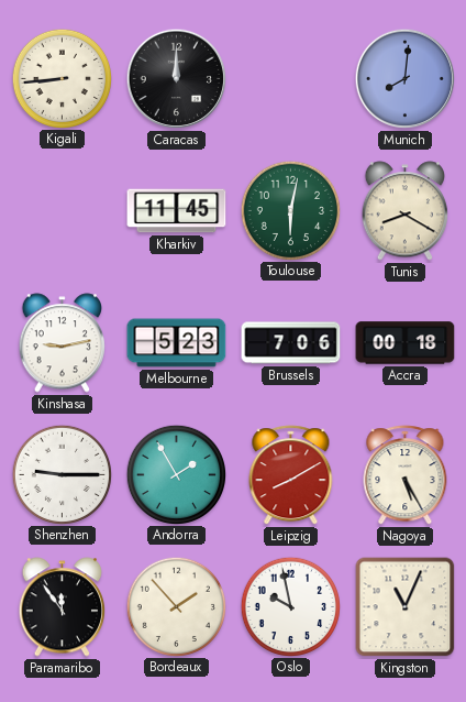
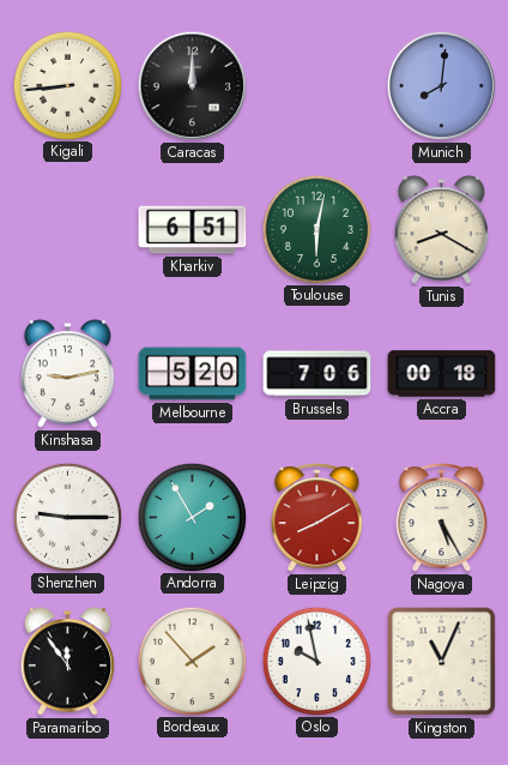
Kharkiv: 11:45 -> 6:51
Melbourne: 5:23 -> 5:20
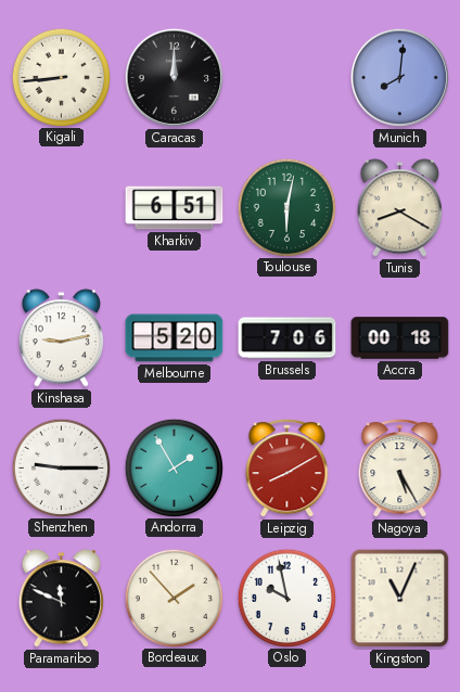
Paramaribo: 11:54 -> 11:49
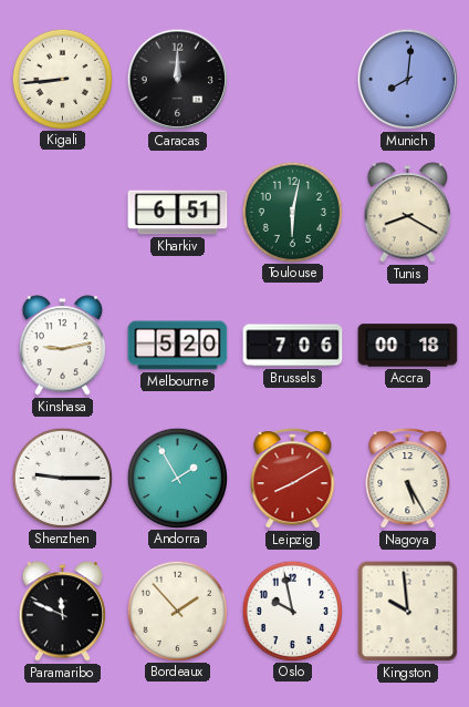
Kingston: 11:04 -> 9:59
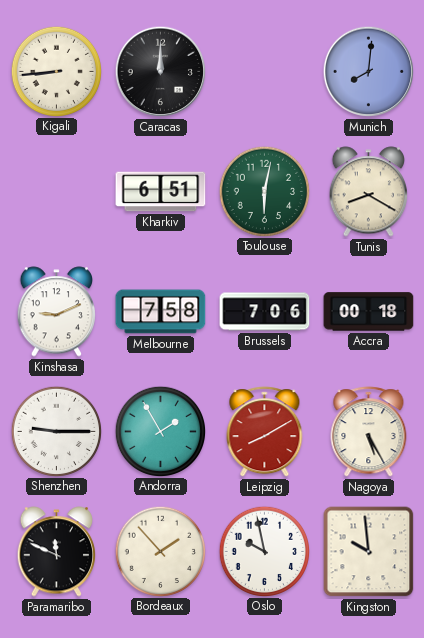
Kinshasa: 9:13 -> 9:11
Melbourne: 5:20 -> 7:58
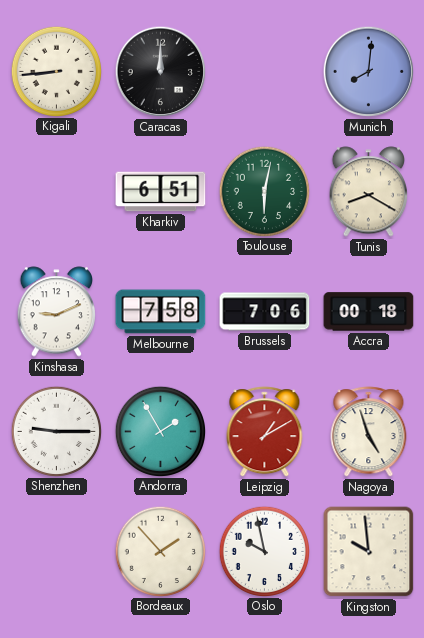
Leipzig: 8:10 -> 1:10
Nagoya: 5:25 -> 4:57
Paramaribo: 11:49 -> none
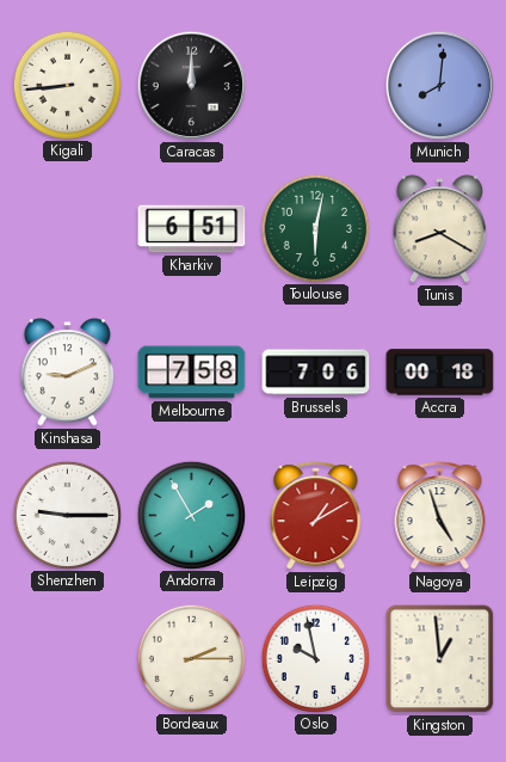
Bordeaux: 1:53 -> 2:15
Kingston: 9:59 -> 12:59
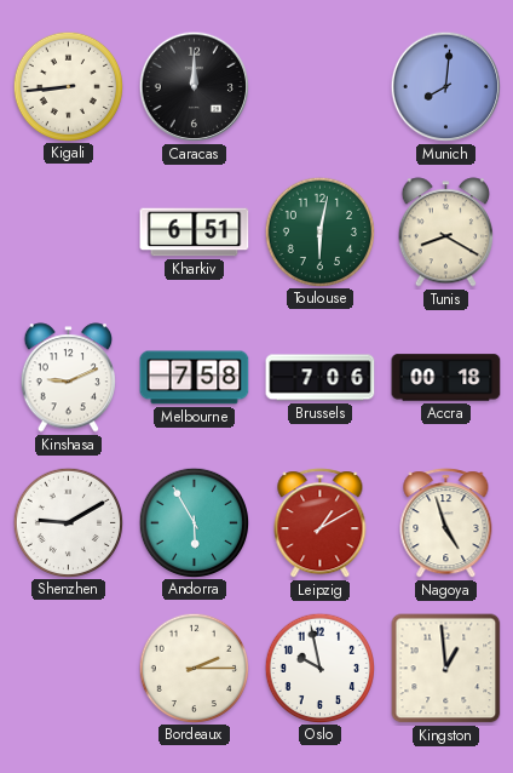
Shenzhen: 9:15 -> 9:10
Andorra: 1:55 -> 5:55
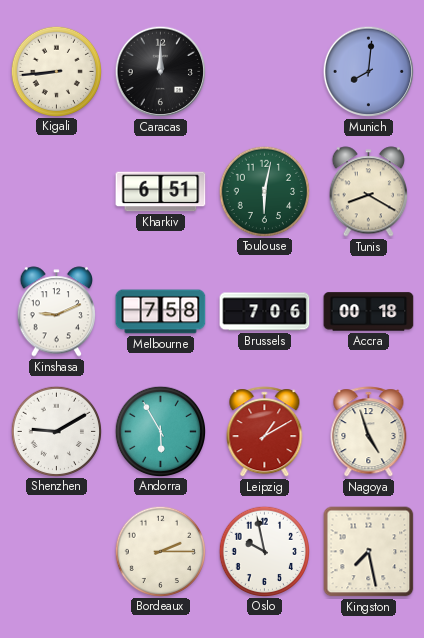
Kingston: 12:59 -> 7:28
